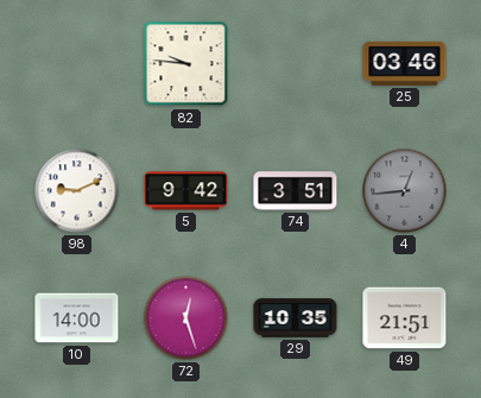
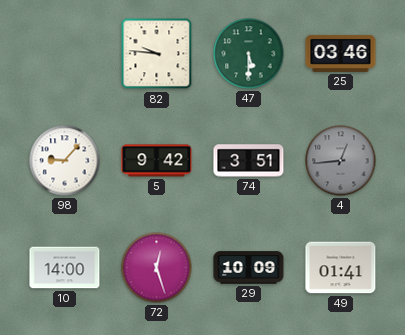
47: none -> 5:30
98: 9:11 -> 9:07
29: 10:35 -> 10:09
49: 21:51 -> 01:41
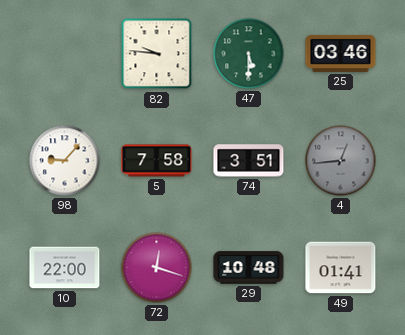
5: 9:42 -> 7:58
10: 14:00 -> 22:00
72: 12:27 -> 12:18
29: 10:09 -> 10:48
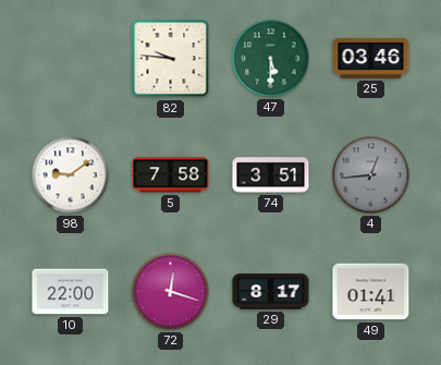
98: 9:07 -> 9:09
29: 10:48 -> 8:17
